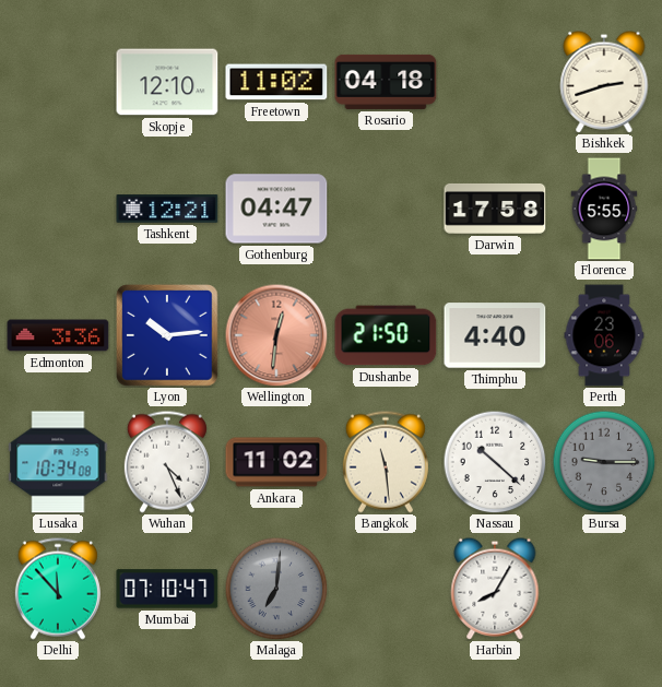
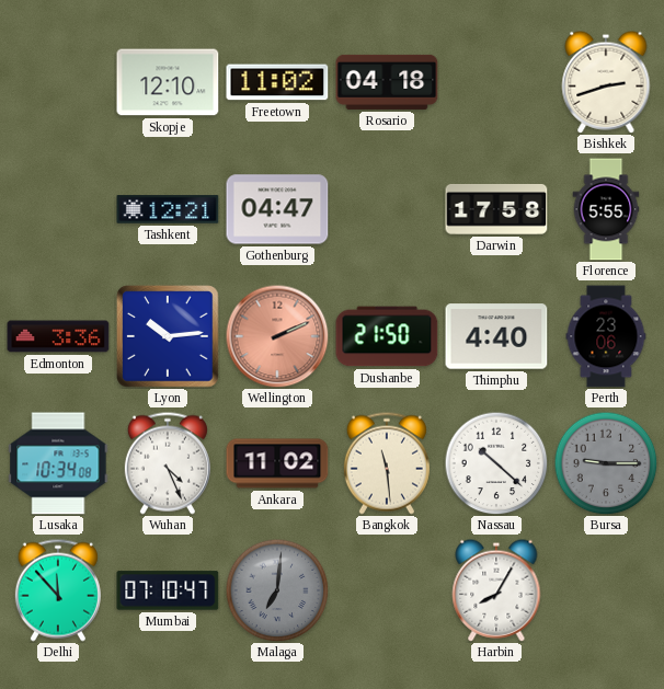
Wellington: 12:31 -> 2:11
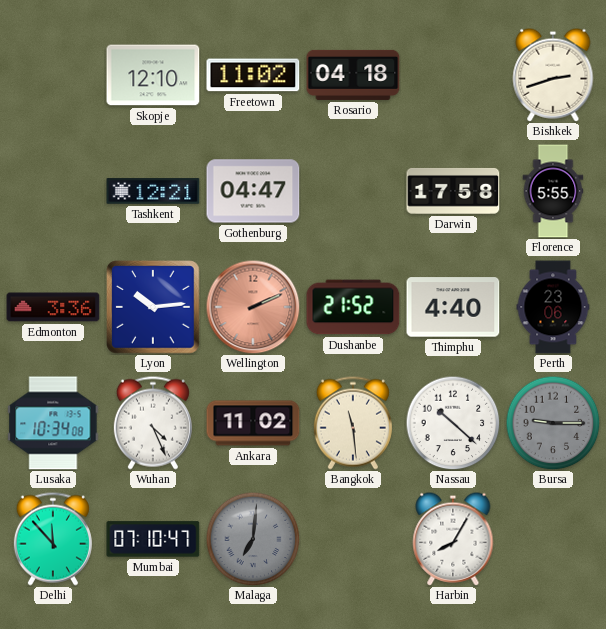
Dushanbe: 21:50 -> 21:52
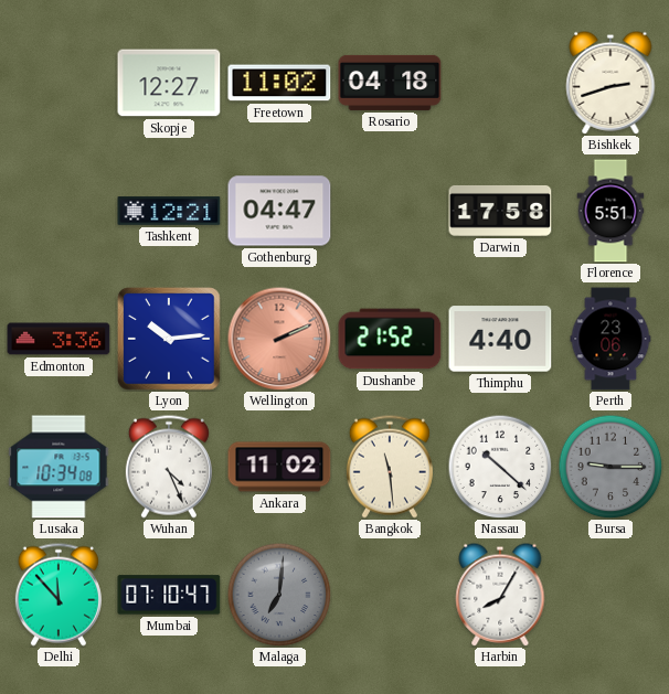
Skopje: 12:10 -> 12:27
Florence: 5:55 -> 5:51
